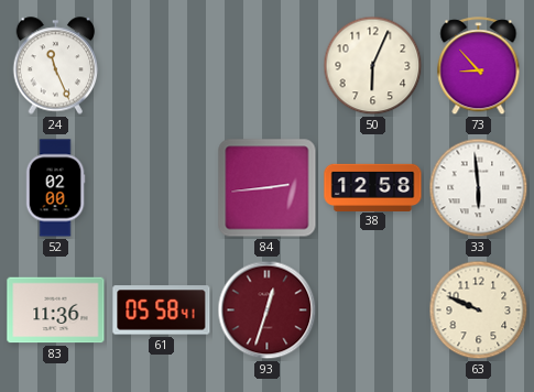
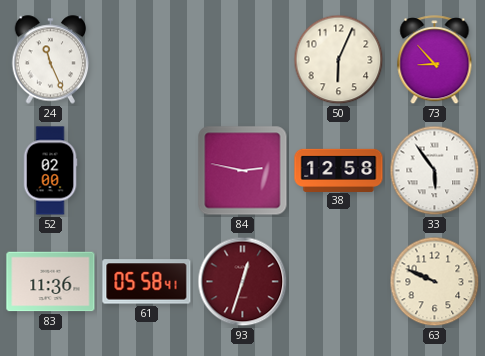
84: 2:44 -> 2:47
33: 5:59 -> 5:54
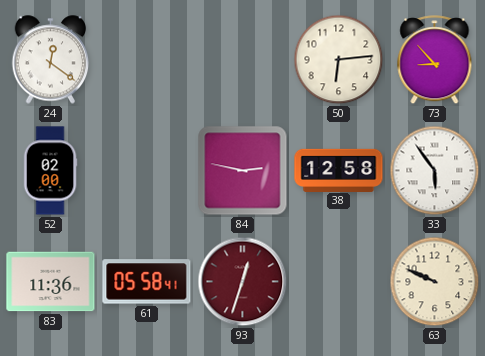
24: 11:26 -> 12:21
50: 6:04 -> 6:14
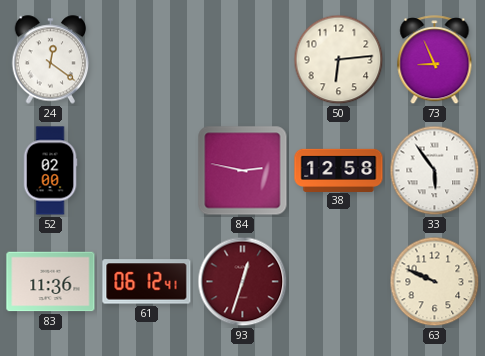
73: 8:53 -> 8:56
61: 05:58 -> 06:12
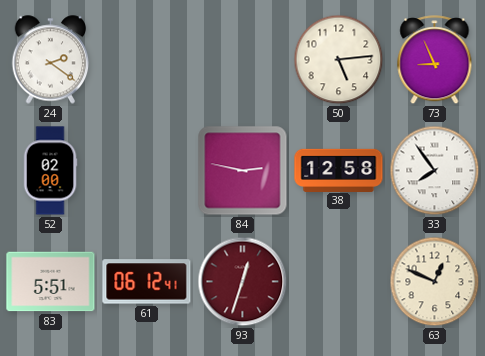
24: 12:21 -> 2:21
50: 6:14 -> 5:14
33: 5:54 -> 7:54
83: 11:36 -> 5:51
63: 9:49 -> 12:49
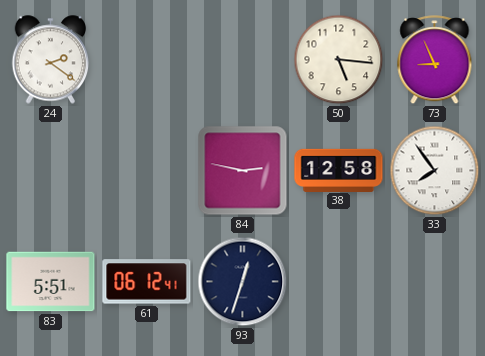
50: 5:14 -> 5:16
52: 02:00 -> none
93 dial: burgundy -> navy
63: 12:49 -> none
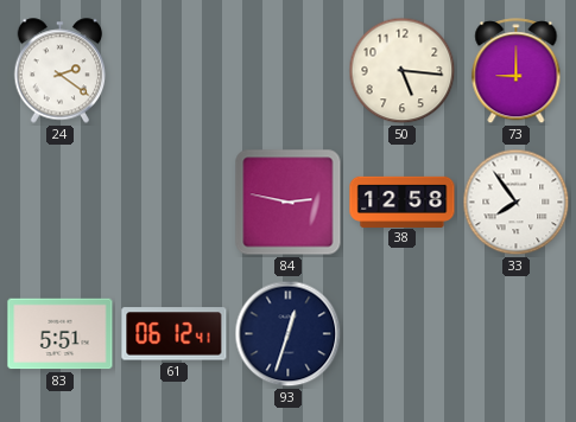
73: 8:56 -> 9:00
